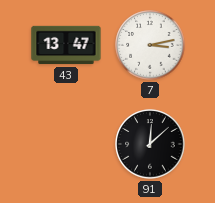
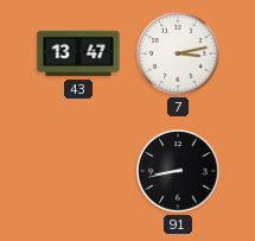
91: 12:08 -> 8:43
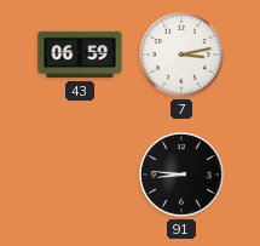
43: 13:47 -> 06:59
91: 8:43 -> 8:46
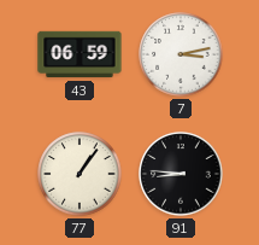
77: none -> 1:06
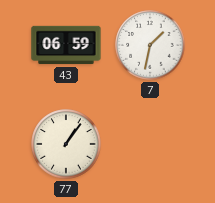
7: 3:13 -> 1:32
91: 8:46 -> none
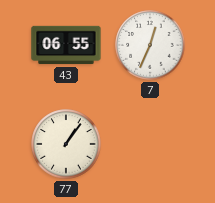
43: 06:59 -> 06:55
7: 1:32 -> 12:34
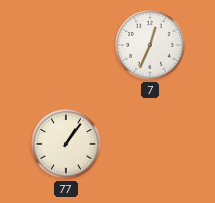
43: 06:55 -> none
